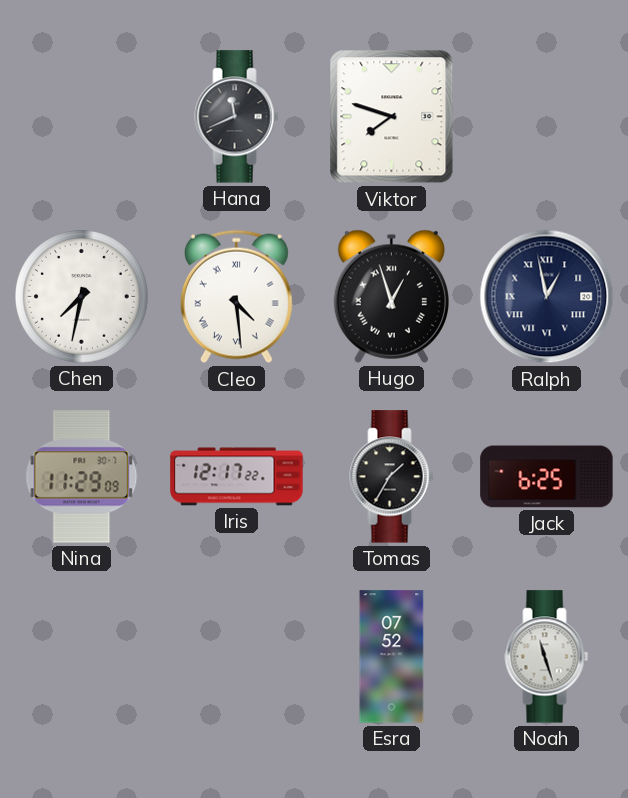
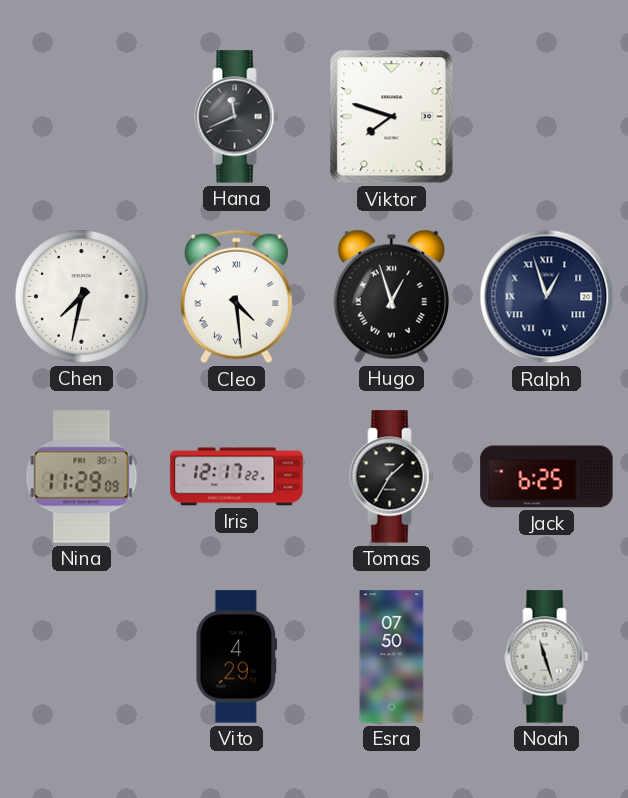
Ralph: 12:58 -> 12:57
Vito: none -> 4:29
Esra: 07:52 -> 07:50
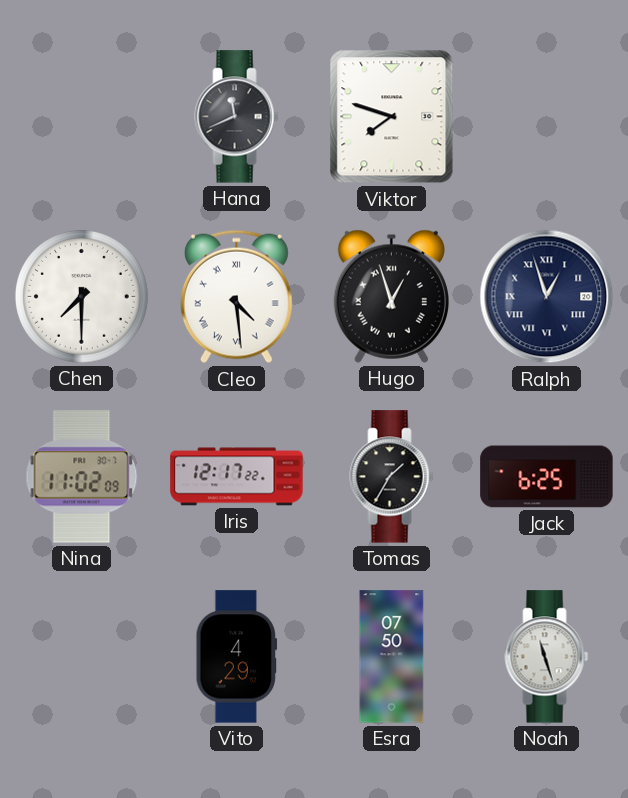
Chen: 7:32 -> 7:30
Nina: 11:29 -> 11:02
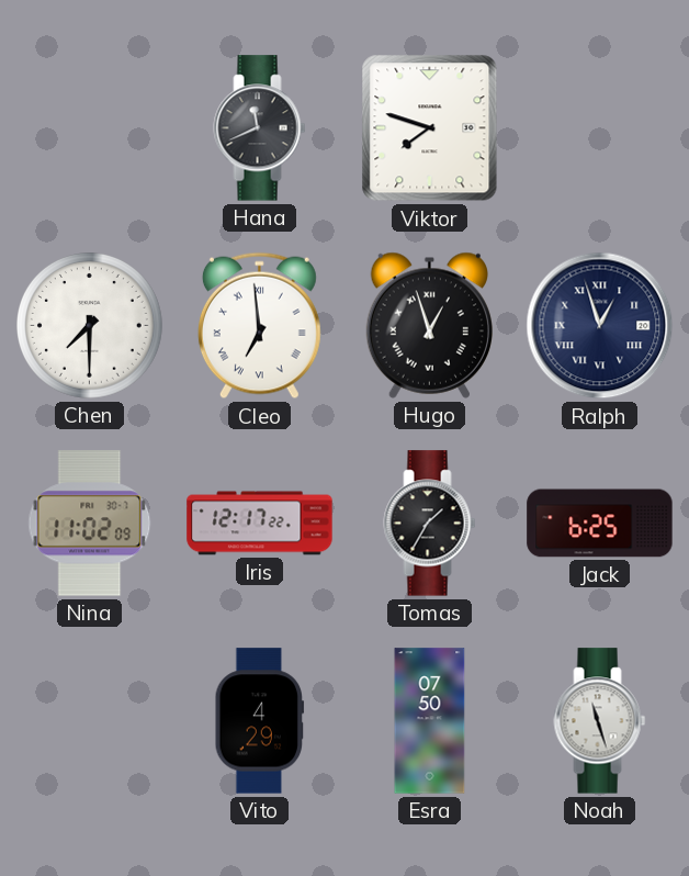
Cleo: 4:29 -> 6:59
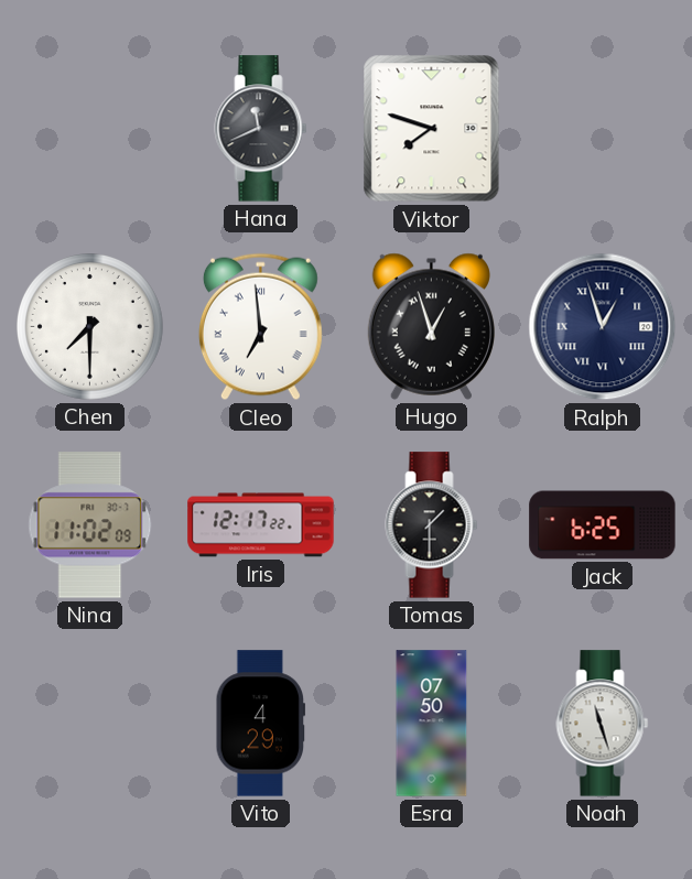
Tomas: 1:35 -> 1:30
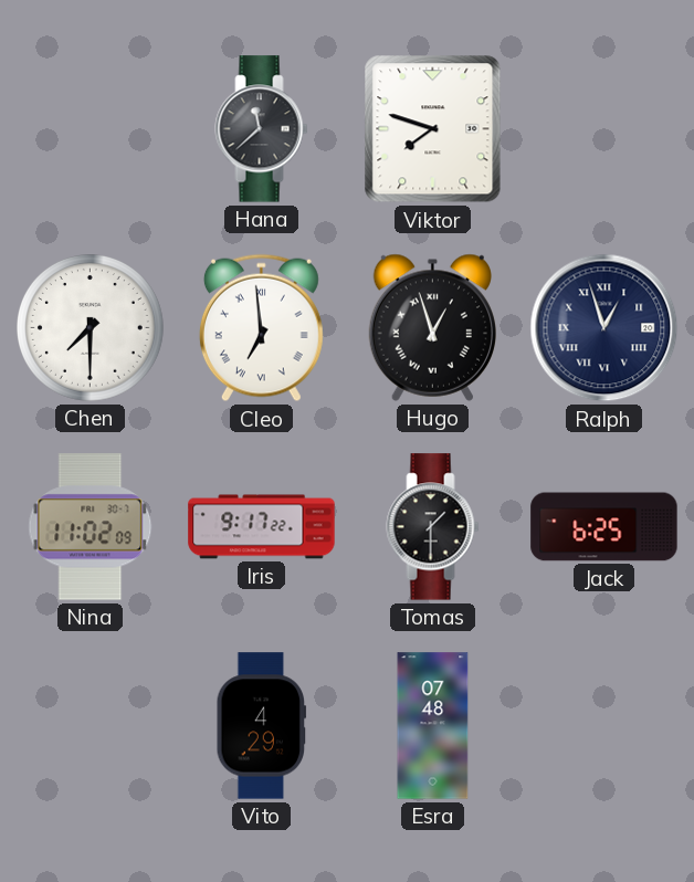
Hana: 11:41 -> 11:38
Iris: 12:17 -> 9:17
Esra: 07:50 -> 07:48
Noah: 11:27 -> none
